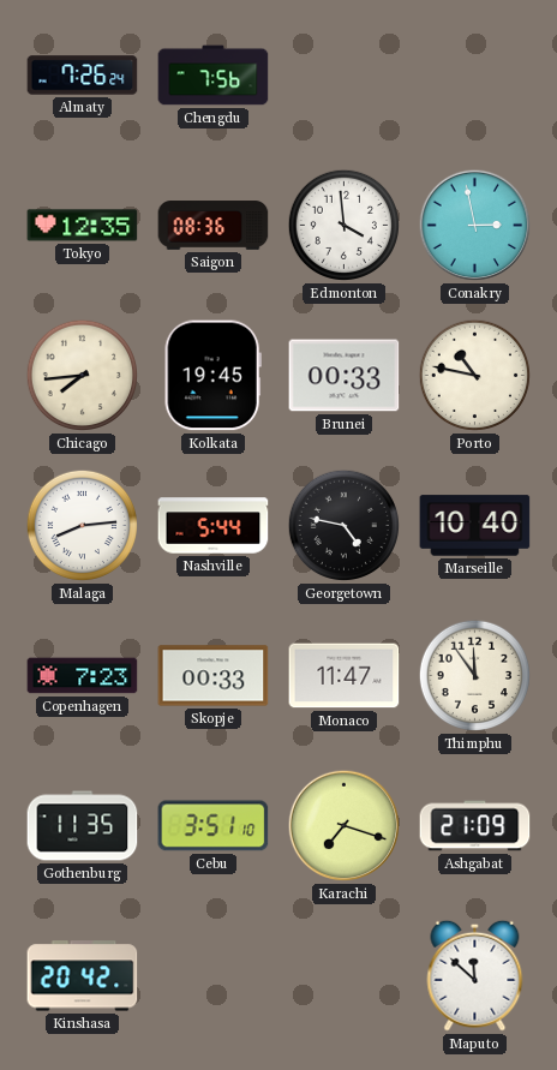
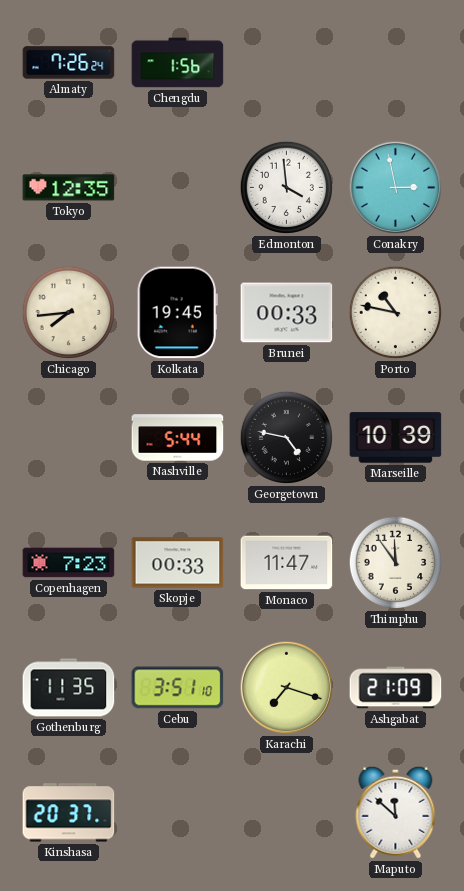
Chengdu: 7:56 -> 1:56
Saigon: 08:36 -> none
Malaga: 8:14 -> none
Marseille: 10:40 -> 10:39
Kinshasa: 20:42 -> 20:37
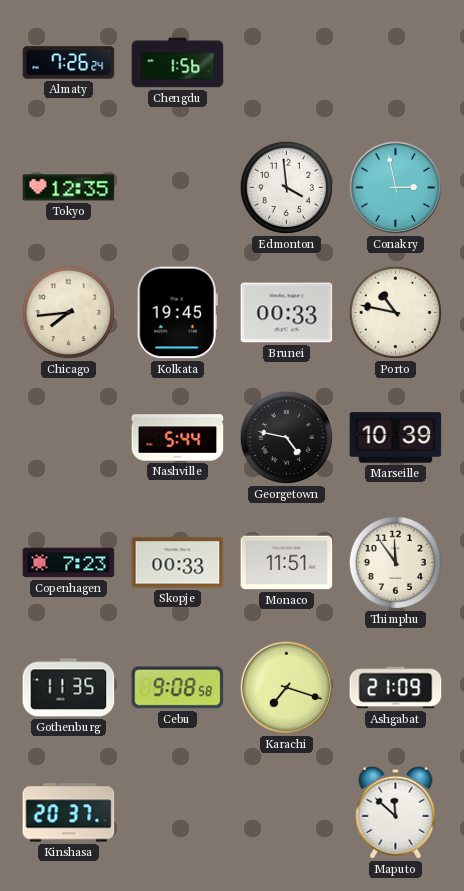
Monaco: 11:47 -> 11:51
Cebu: 3:51 -> 9:08
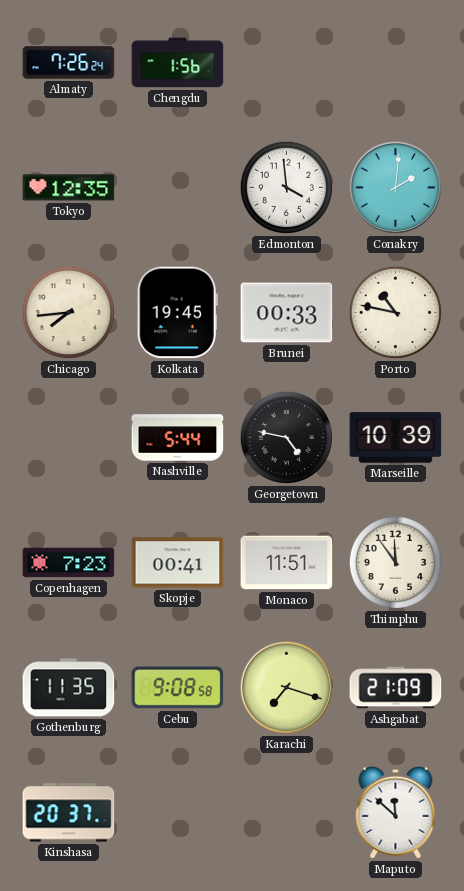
Conakry: 2:58 -> 2:01
Skopje: 00:33 -> 00:41
